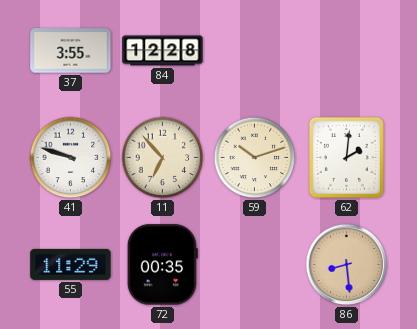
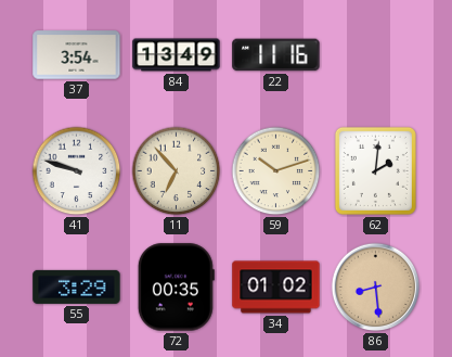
37: 3:55 -> 3:54
84: 12:28 -> 13:49
22: none -> 11:16
55: 11:29 -> 3:29
34: none -> 01:02
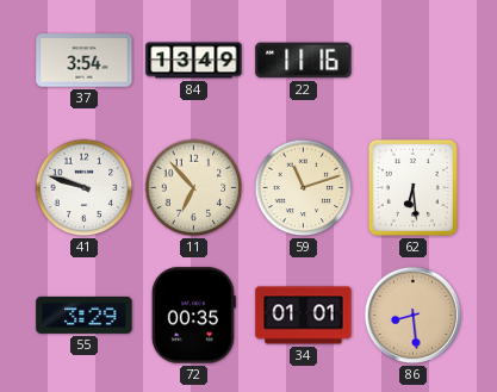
59: 10:12 -> 11:12
62: 2:01 -> 6:29
34: 01:02 -> 01:01
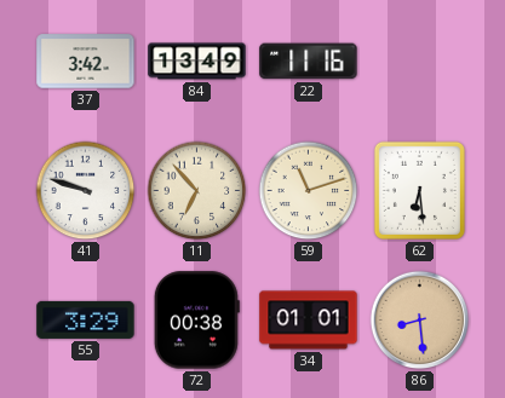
37: 3:54 -> 3:42
72: 00:35 -> 00:38
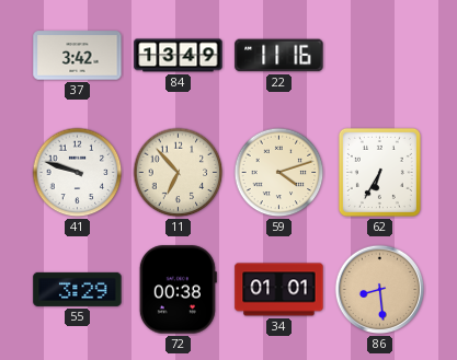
59: 11:12 -> 4:12
62: 6:29 -> 6:35
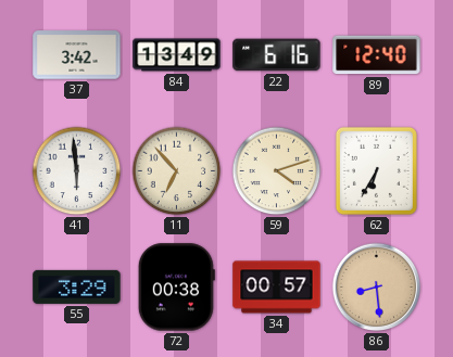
22: 11:16 -> 6:16
89: none -> 12:40
41: 9:48 -> 5:59
34: 01:01 -> 00:57
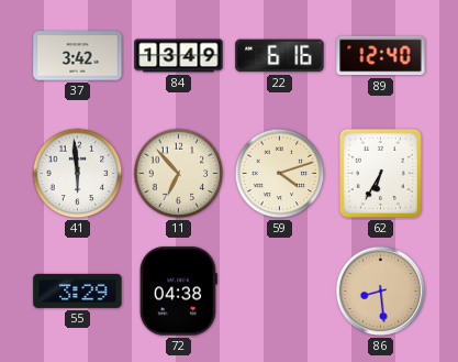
72: 00:38 -> 04:38
34: 00:57 -> none
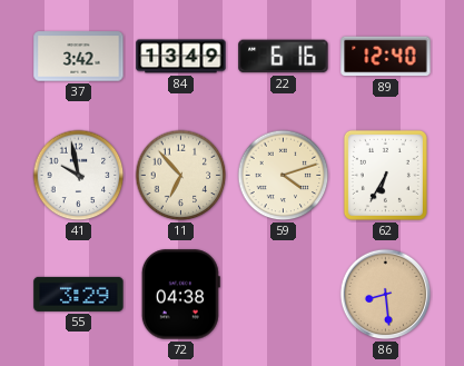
41: 5:59 -> 9:58
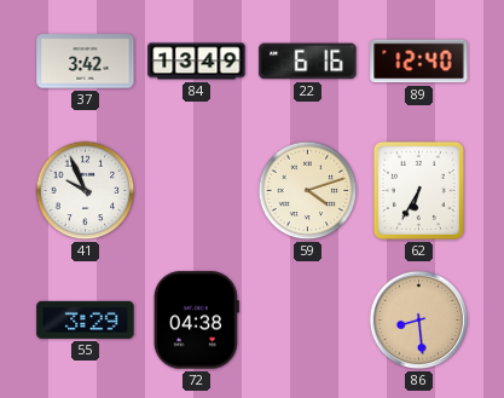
41: 9:58 -> 9:56
11: 6:53 -> none
